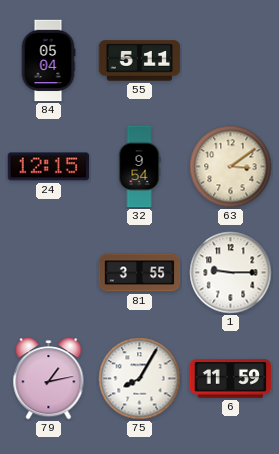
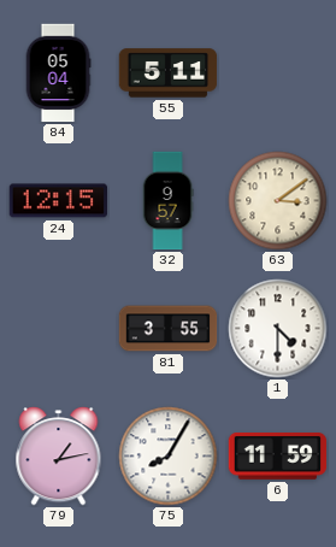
32: 9:54 -> 9:57
1: 9:15 -> 4:30
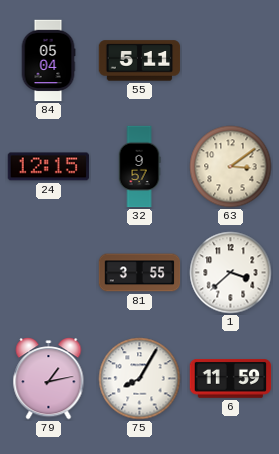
1: 4:30 -> 3:38
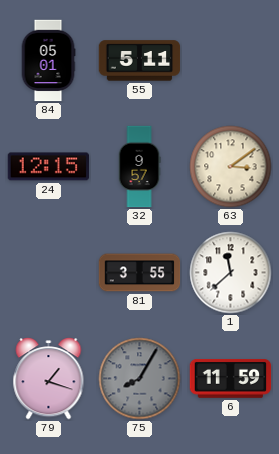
84: 05:04 -> 05:01
1: 3:38 -> 11:38
79: 1:13 -> 1:18
75 dial: white -> grey
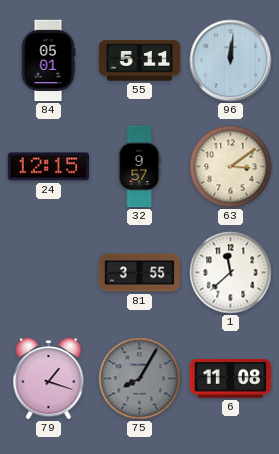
96: none -> 12:01
6: 11:59 -> 11:08
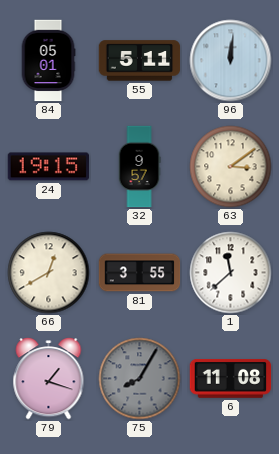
24: 12:15 -> 19:15
66: none -> 12:40
